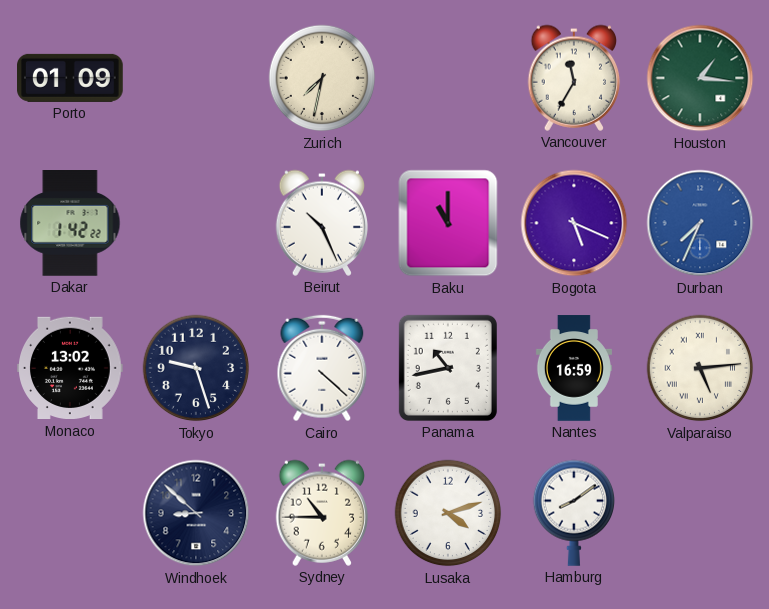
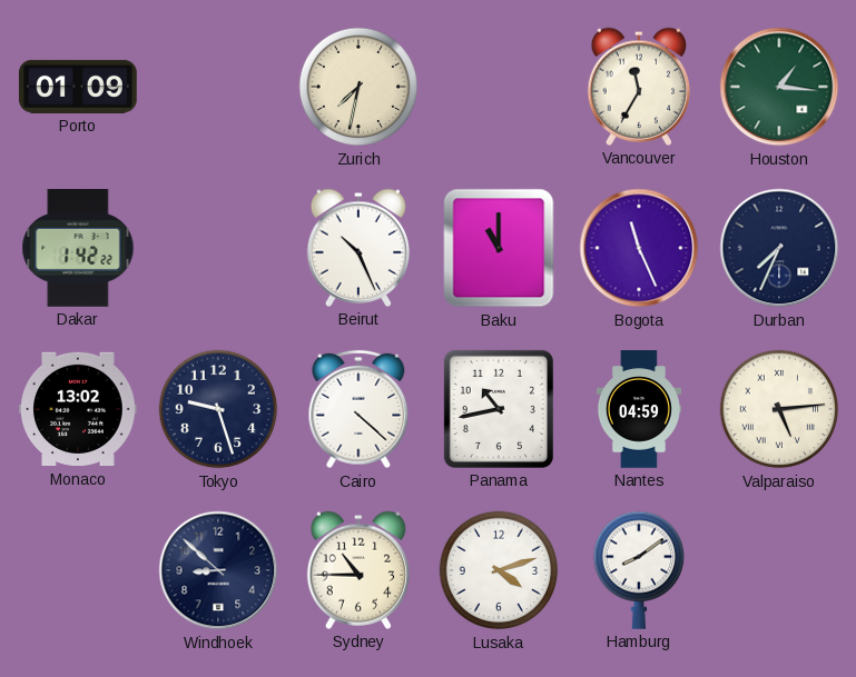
Bogota: 5:19 -> 11:26
Durban dial: blue -> navy
Nantes: 16:59 -> 04:59
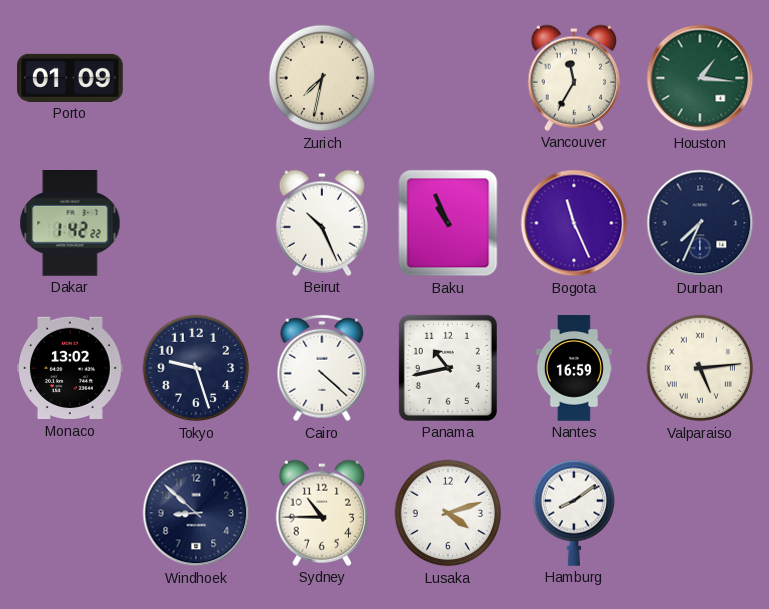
Baku: 11:00 -> 10:56
Nantes: 04:59 -> 16:59
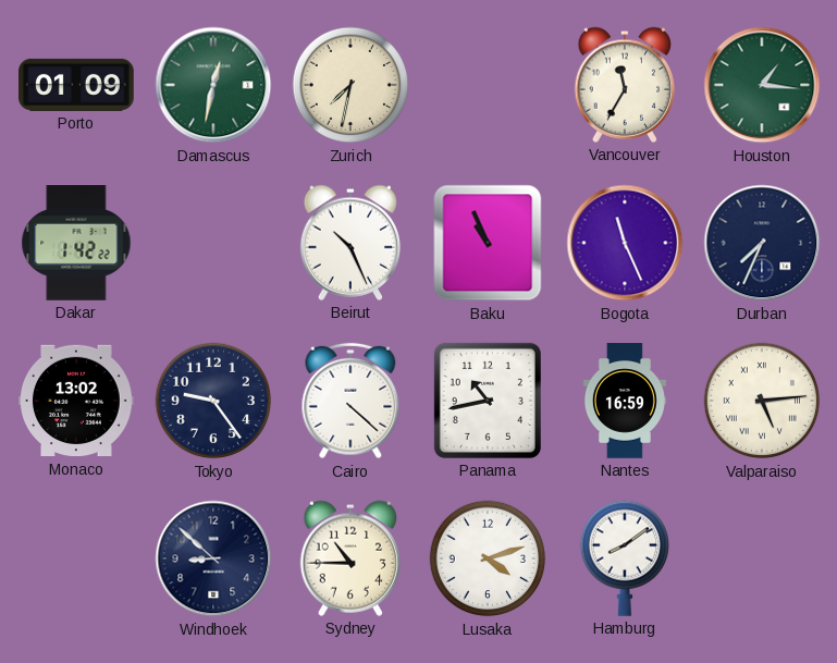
Damascus: none -> 12:32
Tokyo: 9:27 -> 9:24
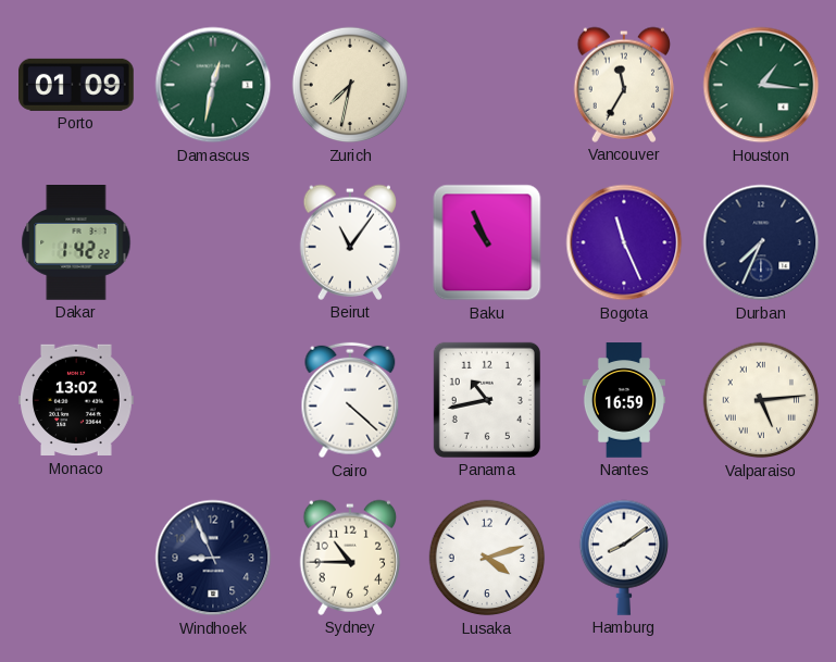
Beirut: 10:26 -> 11:06
Tokyo: 9:24 -> none
Windhoek: 8:52 -> 8:56
